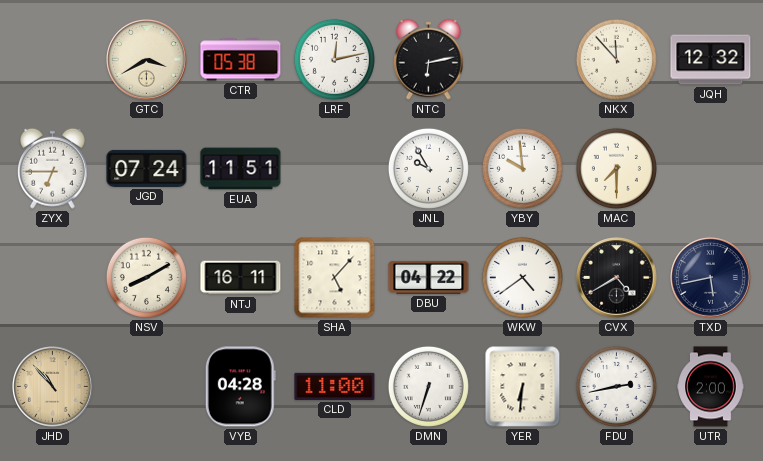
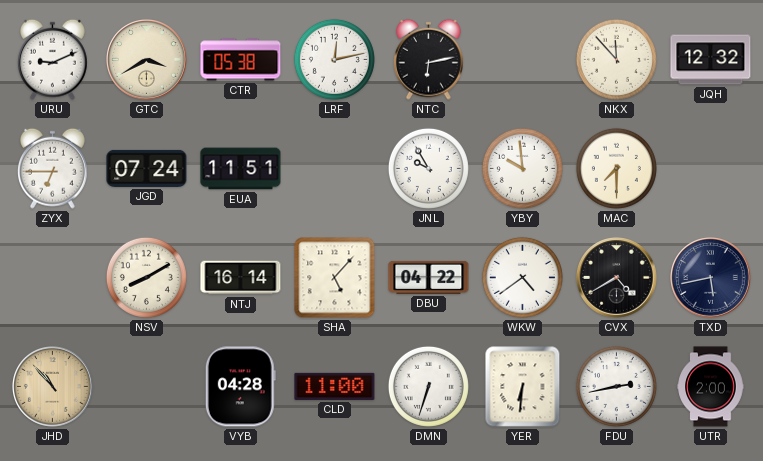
URU: none -> 9:11
NTJ: 16:11 -> 16:14
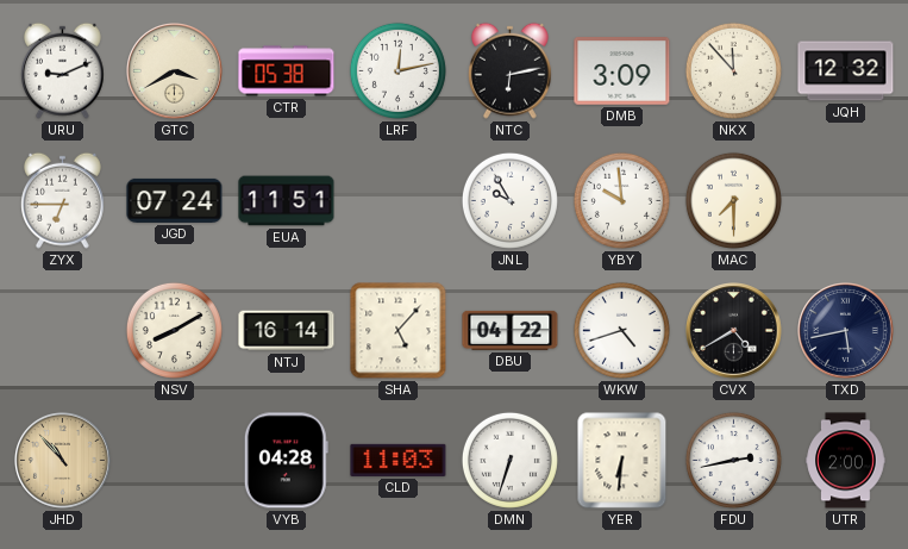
DMB: none -> 3:09
WKW: 4:39 -> 4:42
CLD: 11:00 -> 11:03
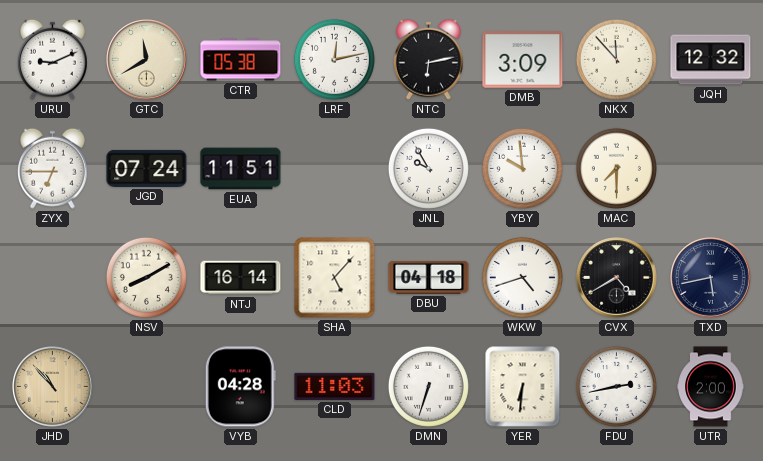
GTC: 3:40 -> 11:40
DBU: 04:22 -> 04:18
